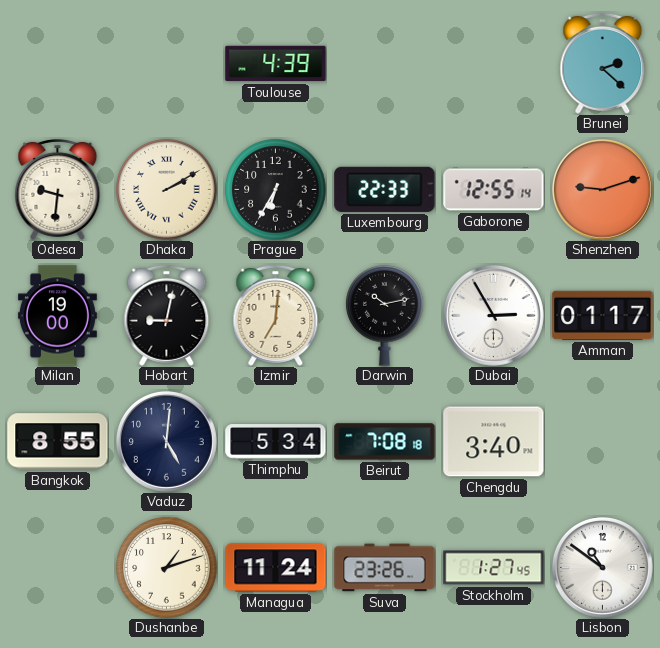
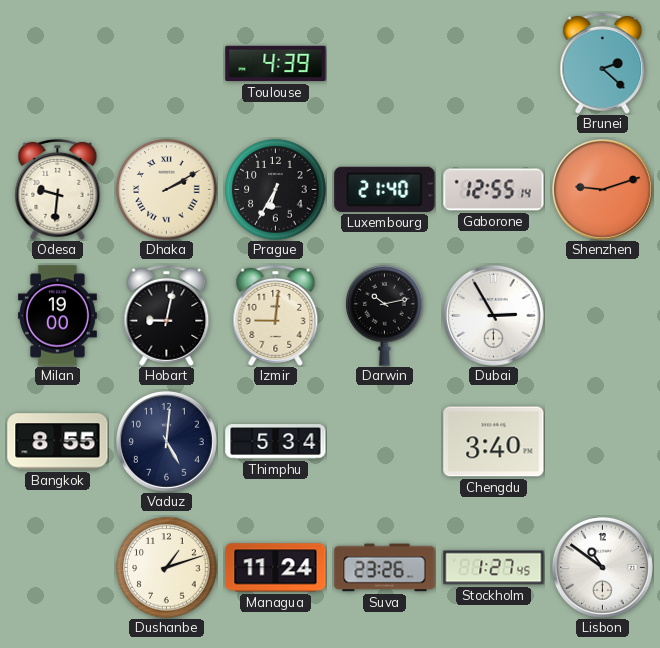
Luxembourg: 22:33 -> 21:40
Izmir: 7:01 -> 9:01
Amman: 01:17 -> none
Beirut: 7:08 -> none
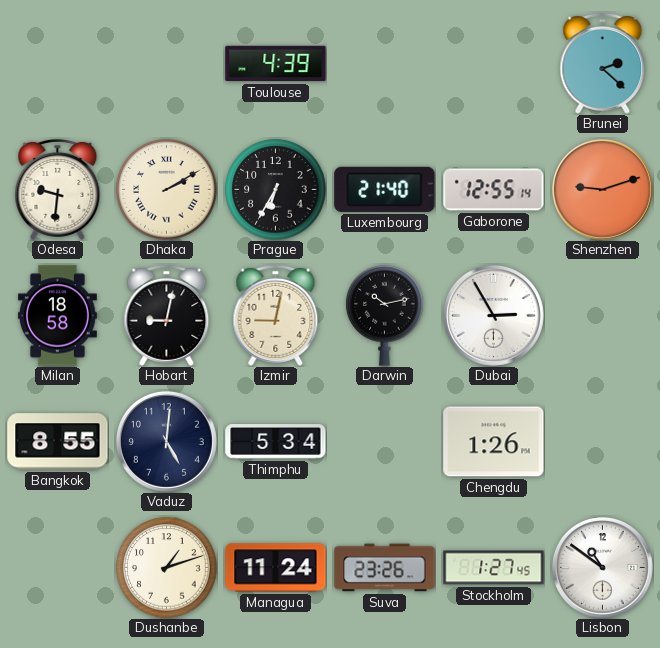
Milan: 19:00 -> 18:58
Izmir: 9:01 -> 9:02
Chengdu: 3:40 -> 1:26
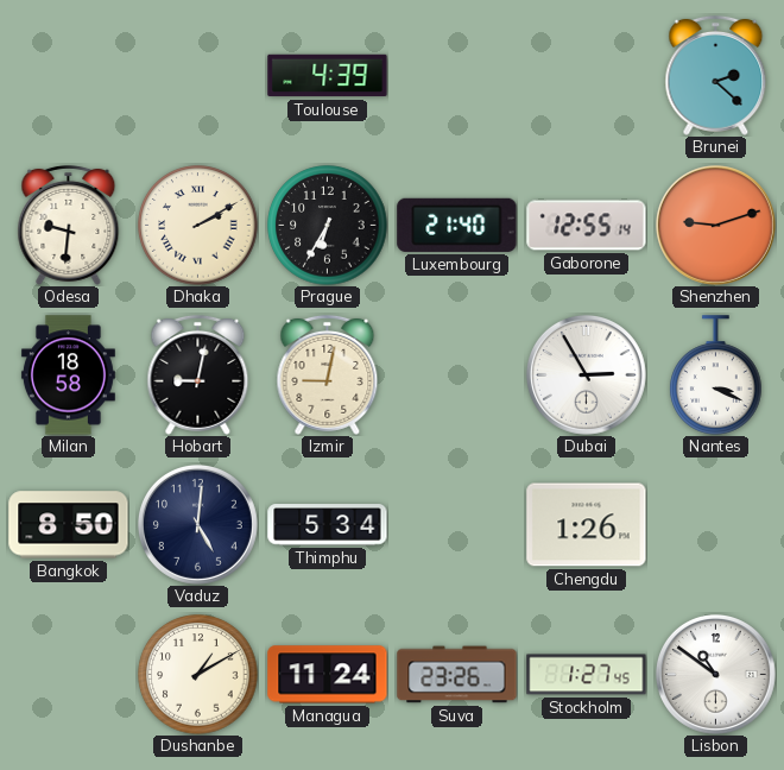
Darwin: 10:13 -> none
Nantes: none -> 3:19
Bangkok: 8:55 -> 8:50
Dushanbe: 1:12 -> 1:10
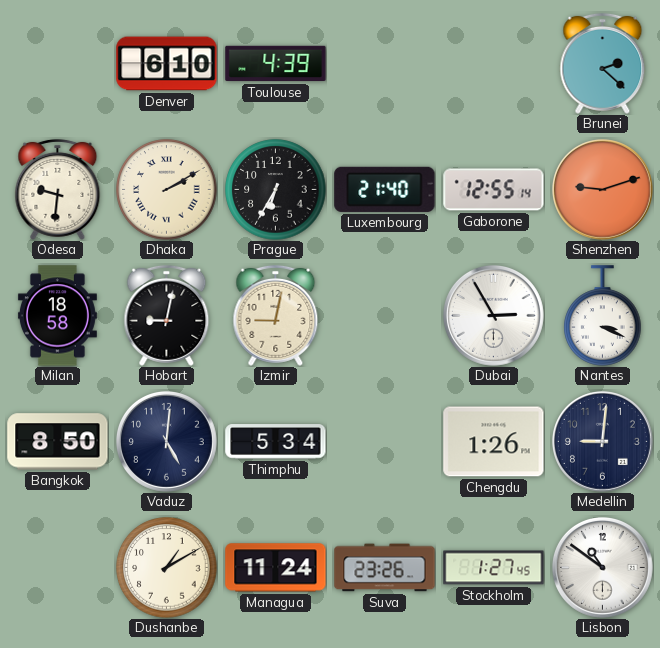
Denver: none -> 6:10
Medellin: none -> 9:01
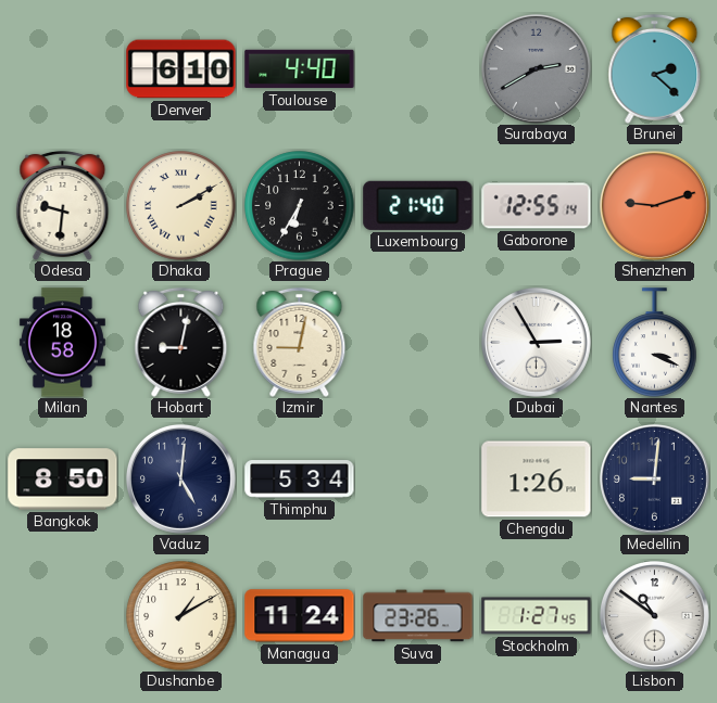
Toulouse: 4:39 -> 4:40
Surabaya: none -> 2:40
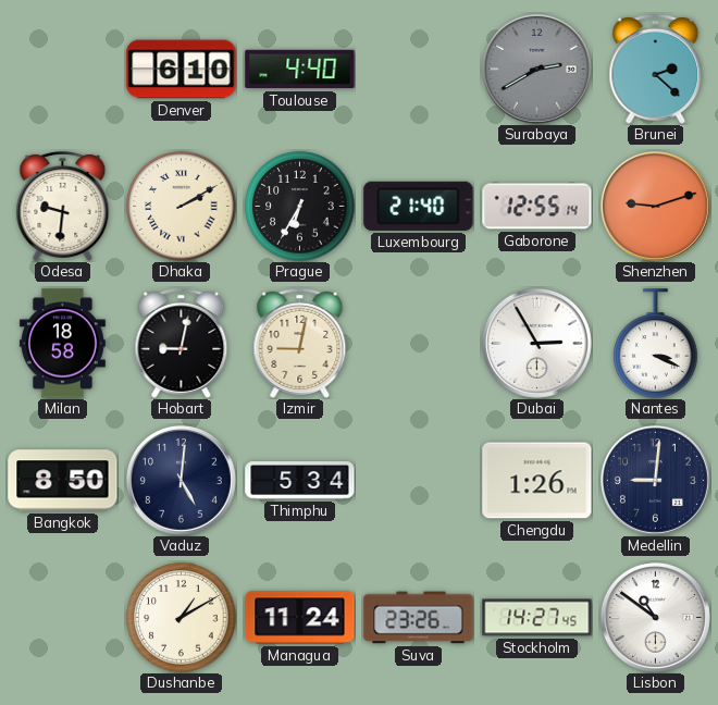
Stockholm: 1:27 -> 14:27
